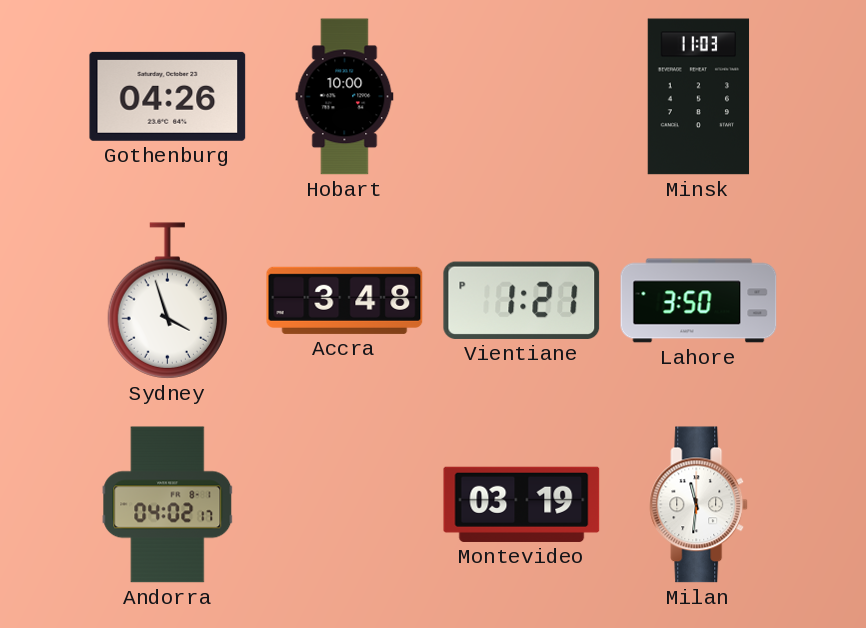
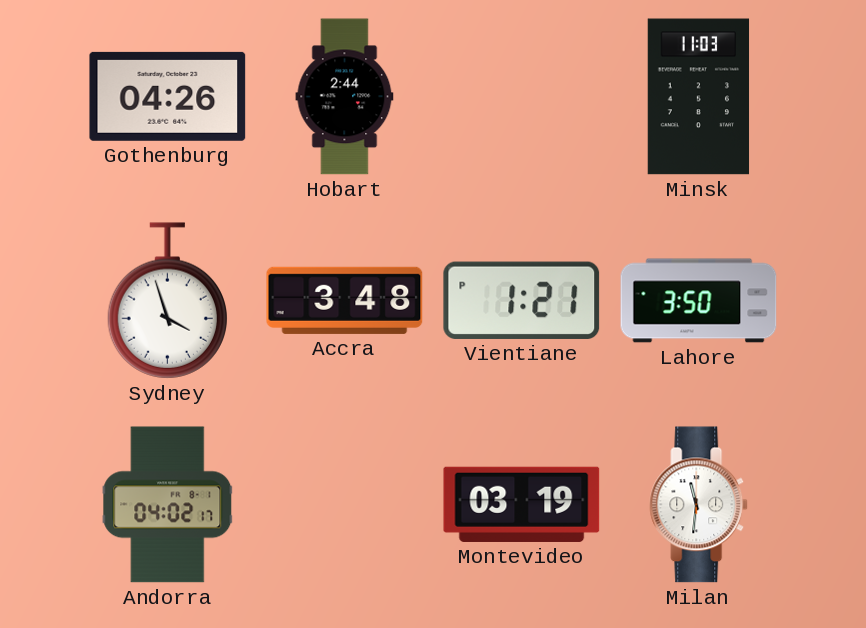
Hobart: 10:00 -> 2:44
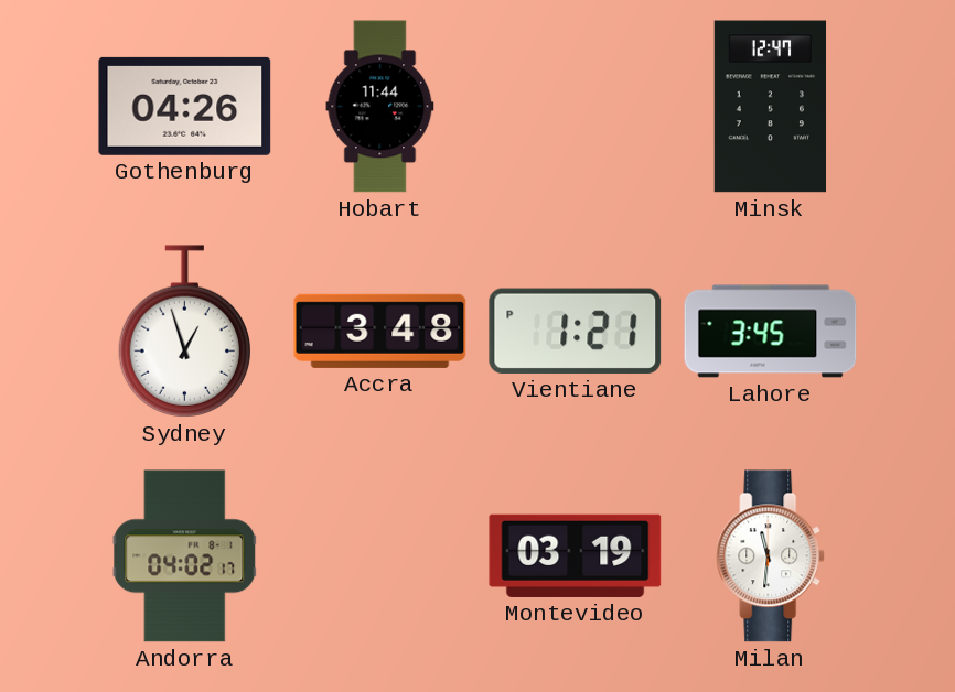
Hobart: 2:44 -> 11:44
Minsk: 11:03 -> 12:47
Sydney: 3:57 -> 12:57
Lahore: 3:50 -> 3:45
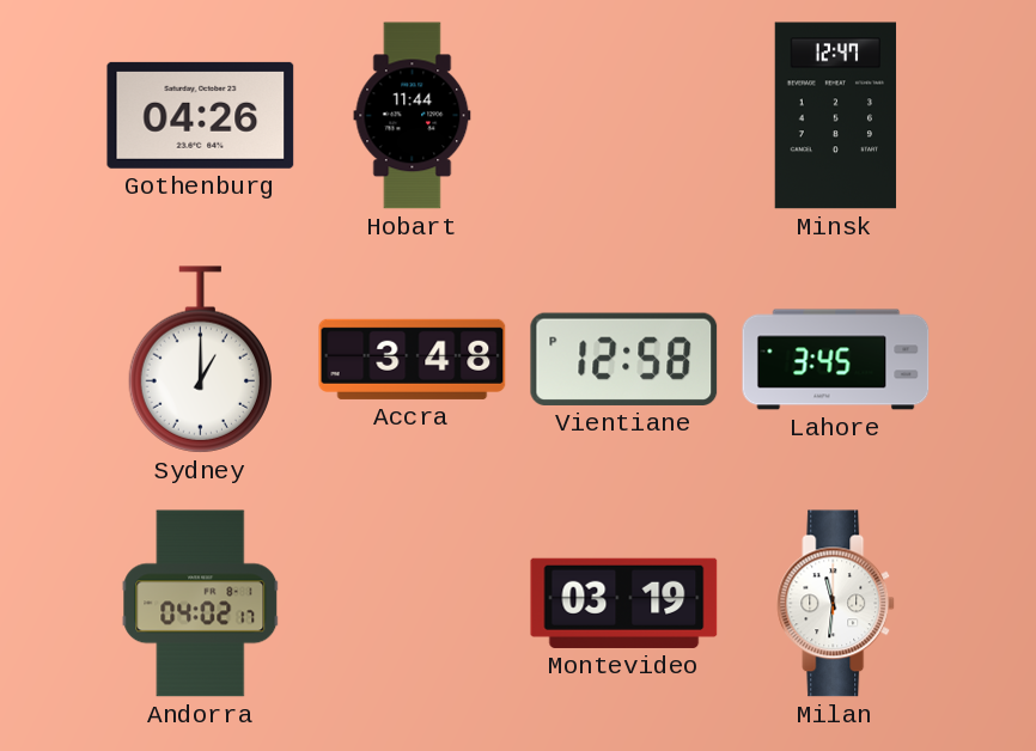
Sydney: 12:57 -> 1:00
Vientiane: 1:21 -> 12:58
